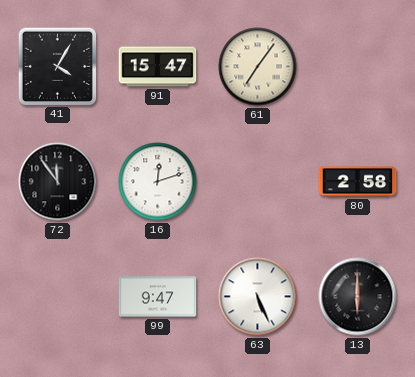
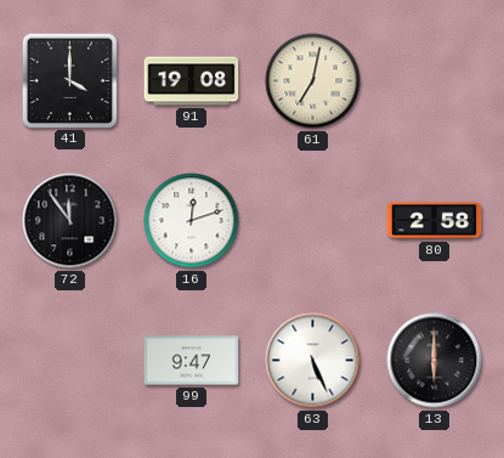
41: 4:05 -> 4:00
91: 15:47 -> 19:08
61: 7:06 -> 7:02
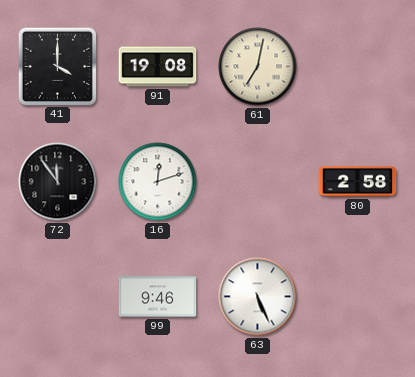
99: 9:47 -> 9:46
13: 6:00 -> none
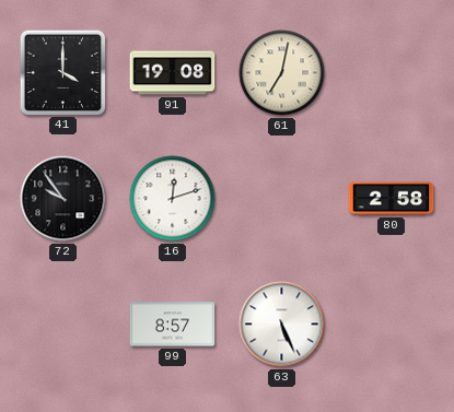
72: 11:54 -> 9:54
99: 9:46 -> 8:57
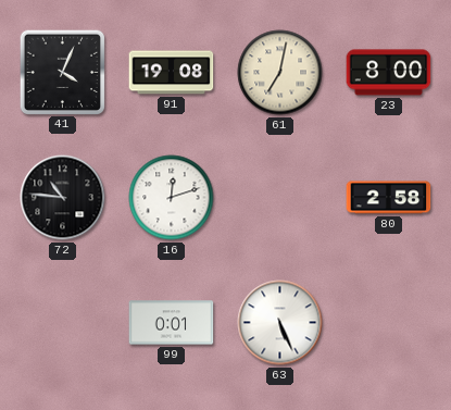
41: 4:00 -> 4:04
23: none -> 8:00
72: 9:54 -> 10:46
99: 8:57 -> 0:01
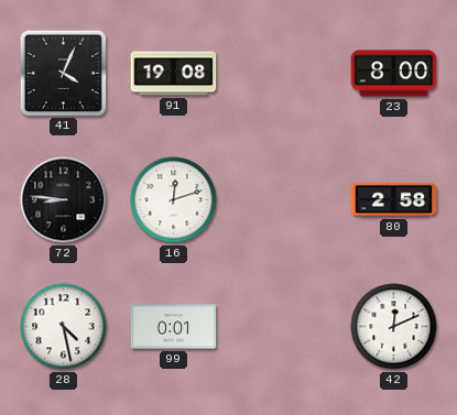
61: 7:02 -> none
72: 10:46 -> 8:46
28: none -> 4:28
63: 5:26 -> none
42: none -> 12:11
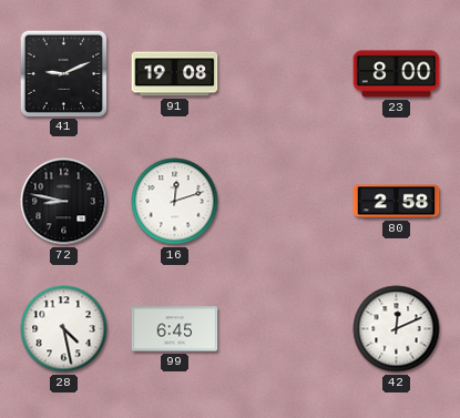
41: 4:04 -> 9:11
72: 8:46 -> 8:47
99: 0:01 -> 6:45
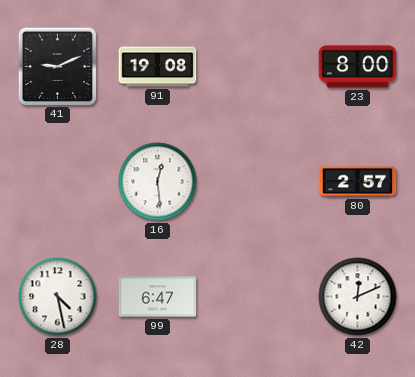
72: 8:47 -> none
16: 12:12 -> 12:29
80: 2:58 -> 2:57
99: 6:45 -> 6:47
